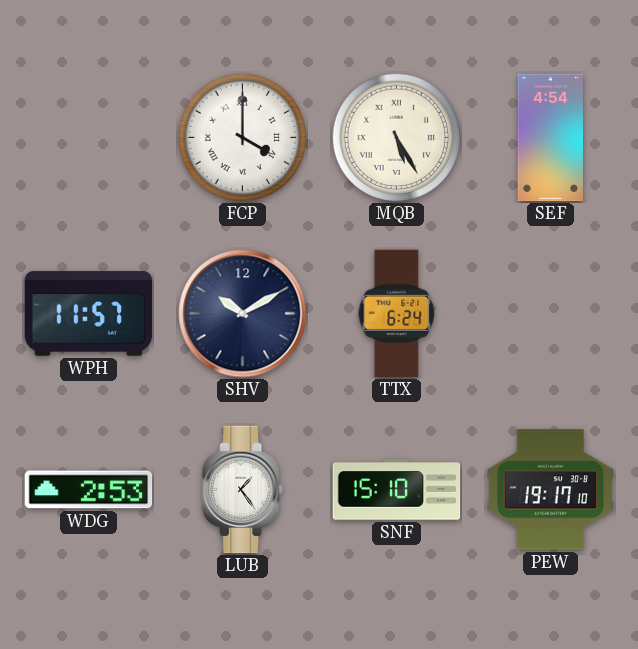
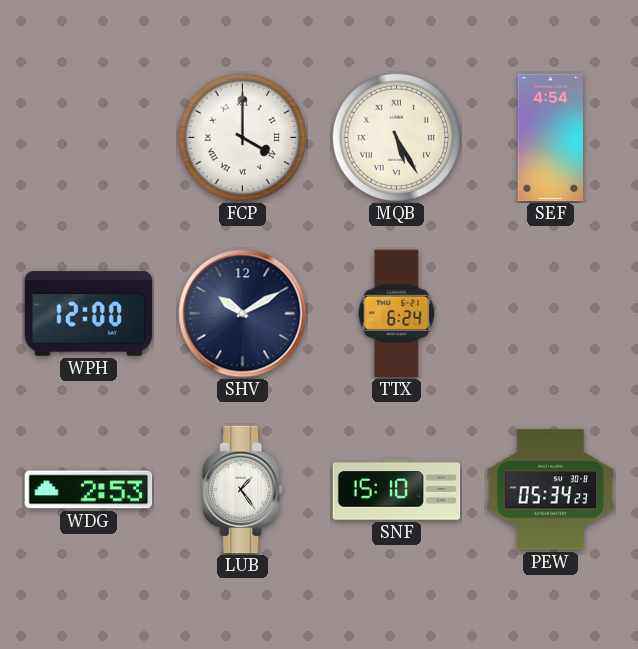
WPH: 11:57 -> 12:00
PEW: 19:17 -> 05:34
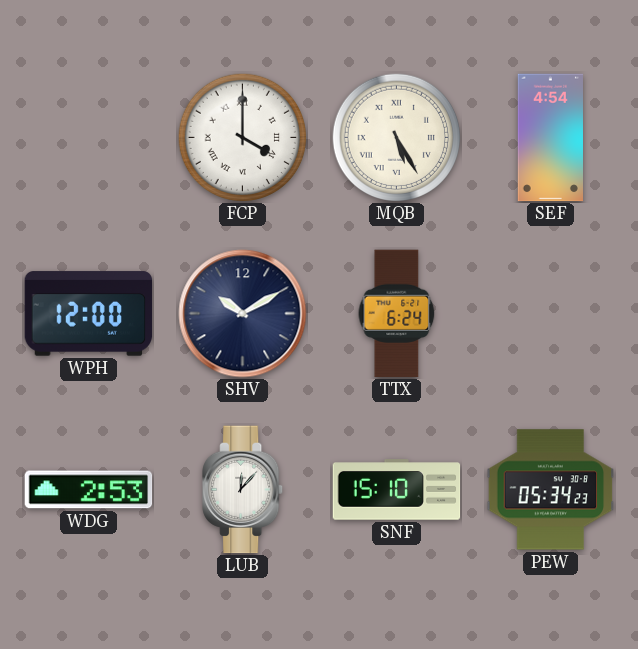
LUB: 1:24 -> 12:07
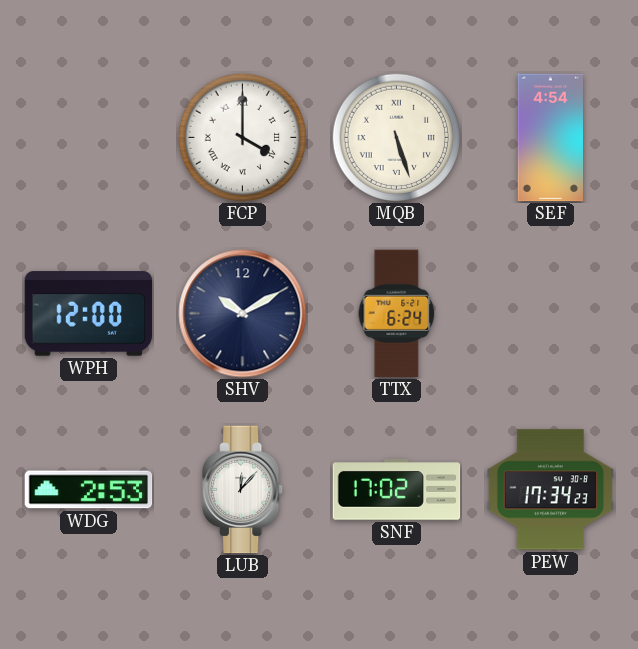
MQB: 5:25 -> 5:27
SNF: 15:10 -> 17:02
PEW: 05:34 -> 17:34
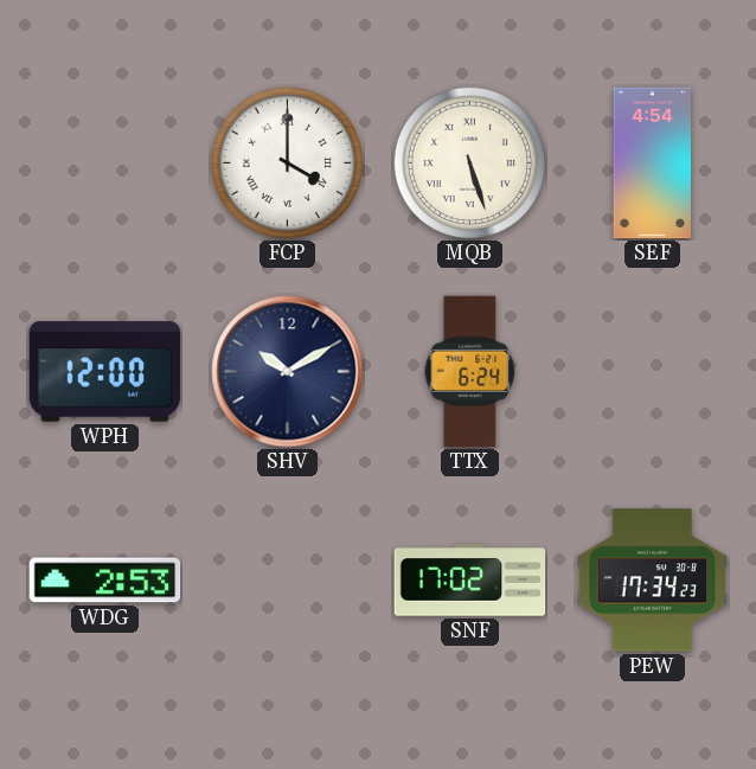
LUB: 12:07 -> none
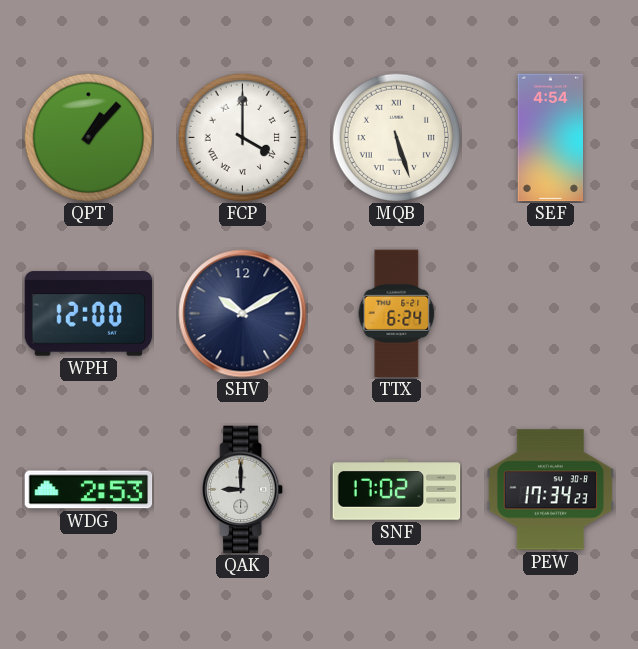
QPT: none -> 1:07
QAK: none -> 9:00
